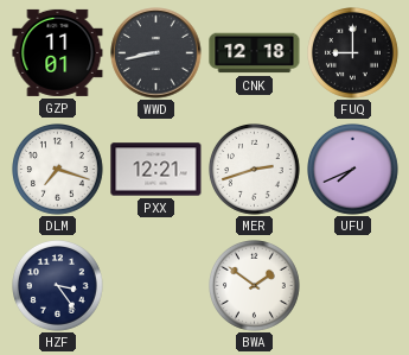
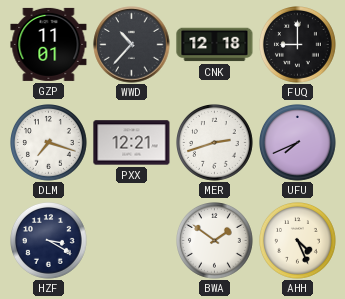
WWD: 8:43 -> 10:37
HZF: 3:24 -> 3:20
AHH: none -> 4:26
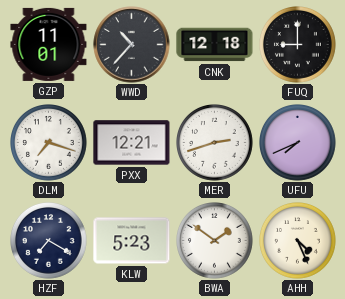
HZF: 3:20 -> 7:20
KLW: none -> 5:23
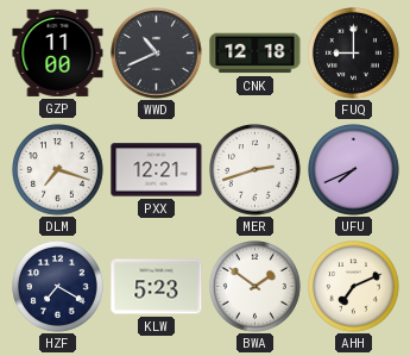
GZP: 11:01 -> 11:00
WWD: 10:37 -> 10:41
AHH: 4:26 -> 7:11
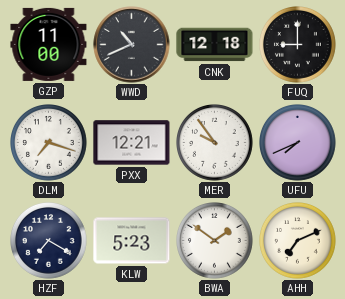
MER: 2:42 -> 9:54
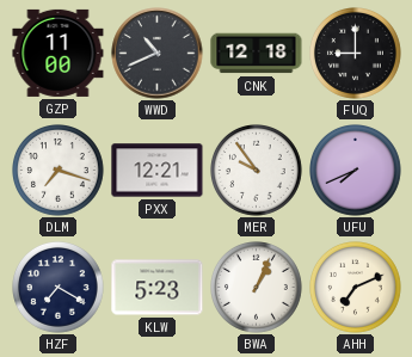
BWA: 1:51 -> 1:04
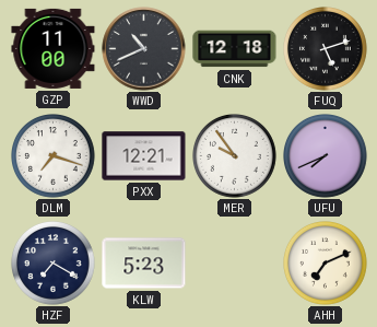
FUQ: 9:00 -> 5:12
BWA: 1:04 -> none
